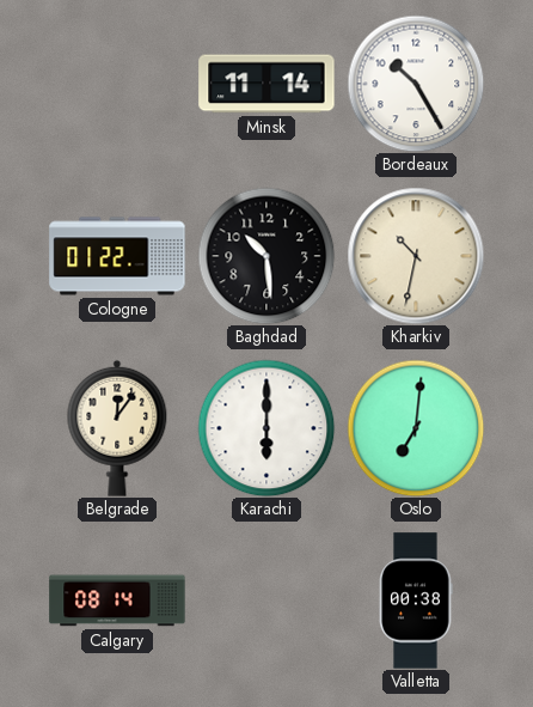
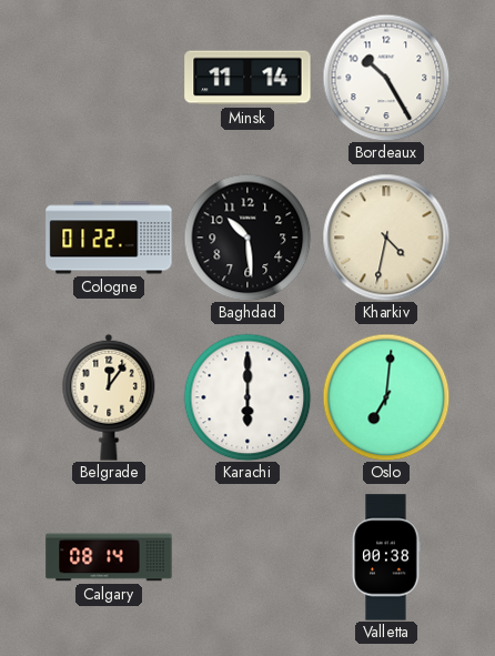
Kharkiv: 10:32 -> 4:32
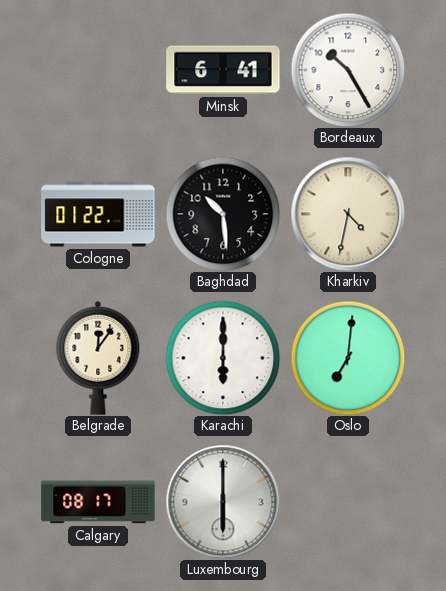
Minsk: 11:14 -> 6:41
Calgary: 08:14 -> 08:17
Luxembourg: none -> 6:00
Valletta: 00:38 -> none
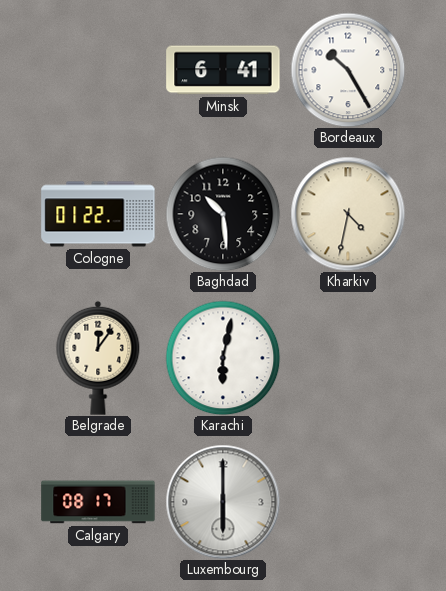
Karachi: 6:00 -> 6:02
Oslo: 7:01 -> none
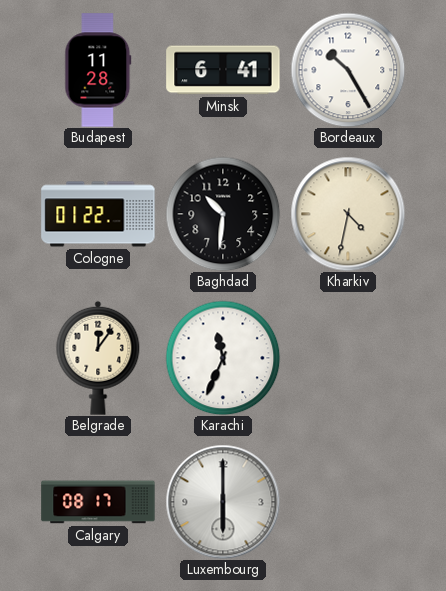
Budapest: none -> 11:28
Baghdad: 10:29 -> 10:31
Karachi: 6:02 -> 11:34
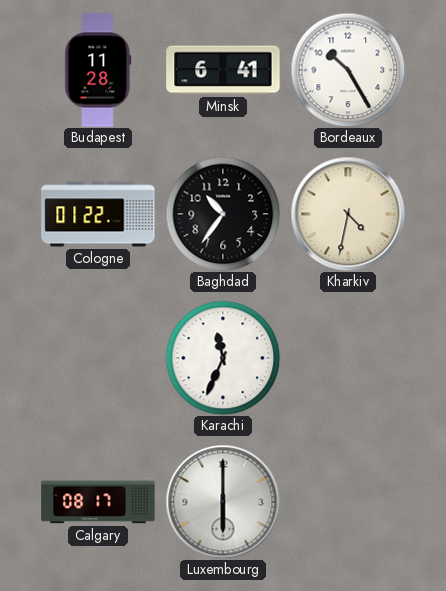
Baghdad: 10:31 -> 10:36
Belgrade: 12:06 -> none
